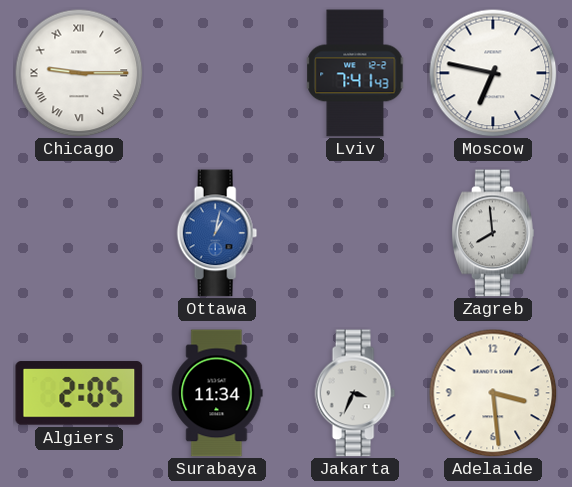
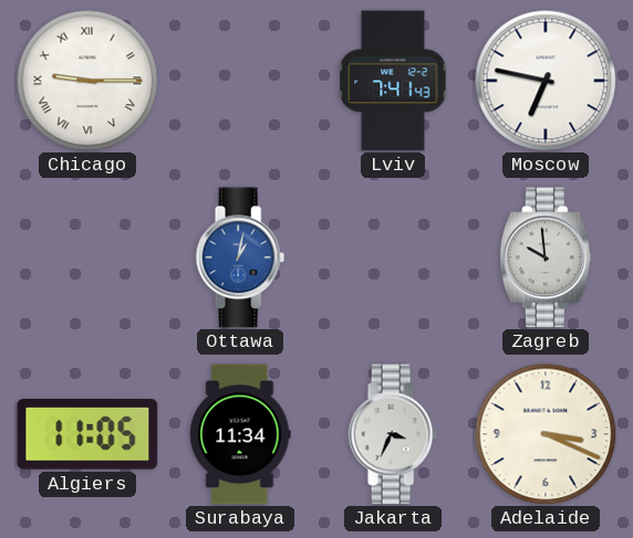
Zagreb: 7:59 -> 9:59
Algiers: 2:05 -> 11:05
Adelaide: 3:29 -> 3:19
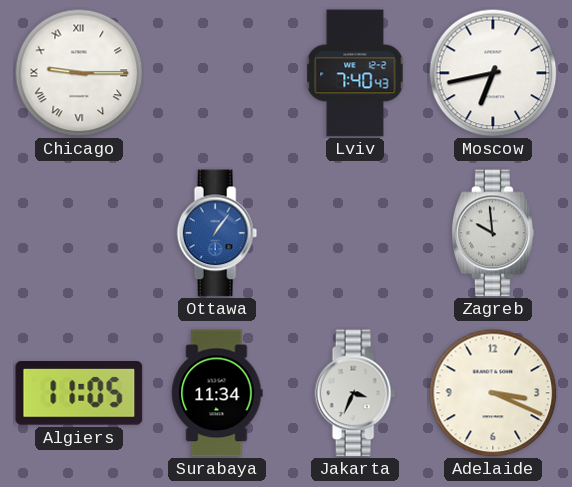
Lviv: 7:41 -> 7:40
Moscow: 6:47 -> 6:43
Ottawa: 1:02 -> 1:06
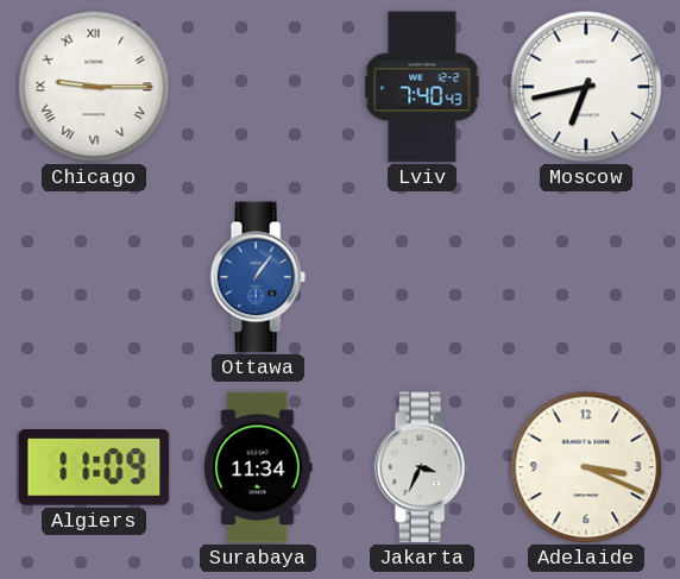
Zagreb: 9:59 -> none
Algiers: 11:05 -> 11:09
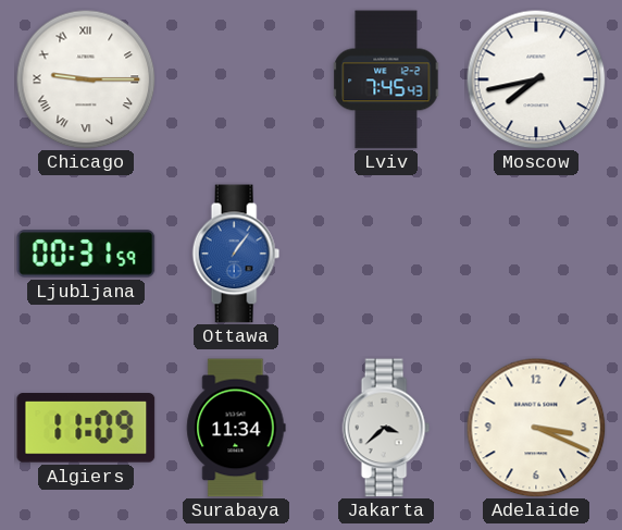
Lviv: 7:40 -> 7:45
Moscow: 6:43 -> 7:43
Ljubljana: none -> 00:31
Jakarta: 3:34 -> 3:38
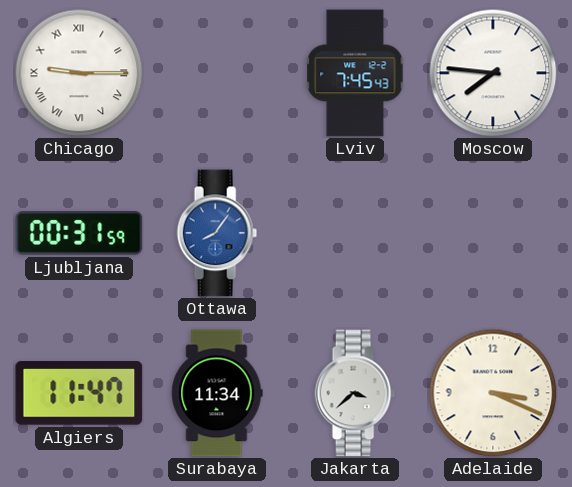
Moscow: 7:43 -> 7:46
Ottawa: 1:06 -> 8:06
Algiers: 11:09 -> 11:47
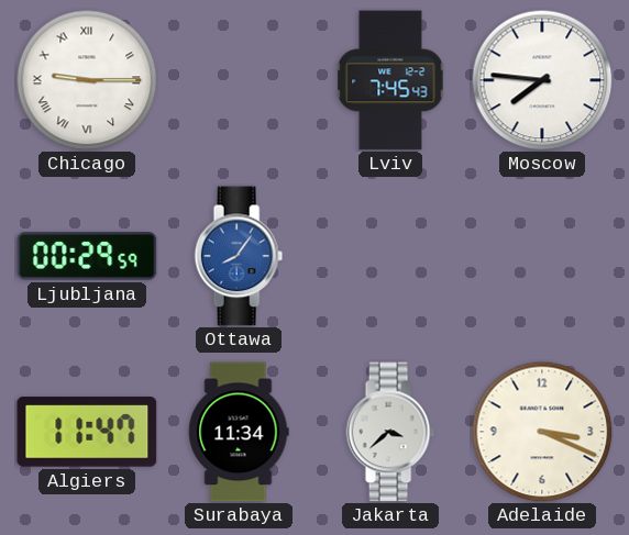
Ljubljana: 00:31 -> 00:29
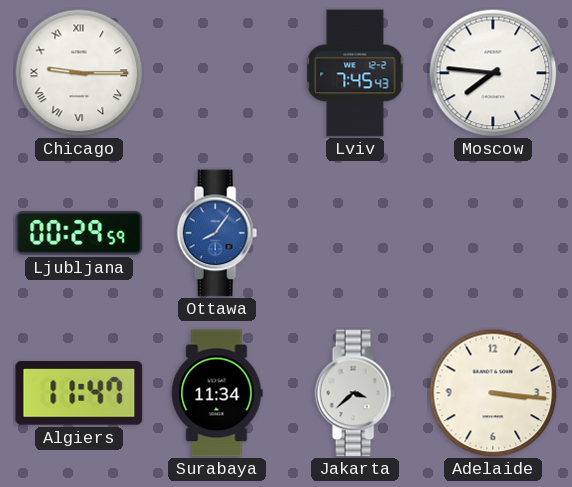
Adelaide: 3:19 -> 3:16
